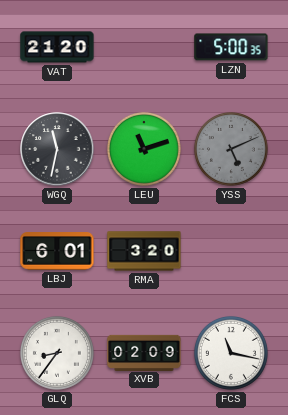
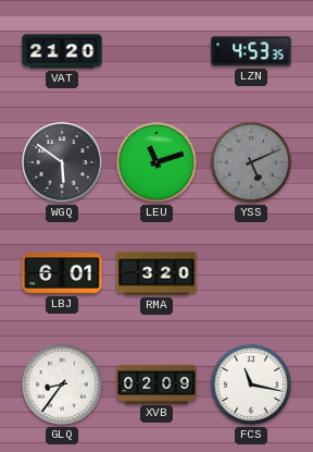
LZN: 5:00 -> 4:53
WGQ: 11:32 -> 5:51
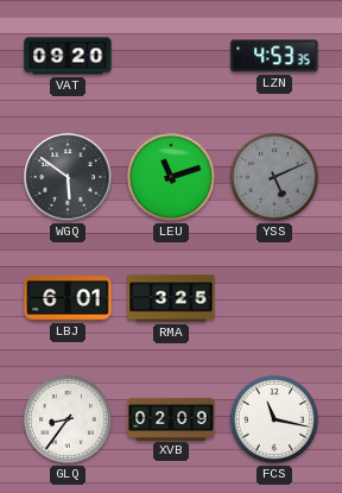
VAT: 21:20 -> 09:20
RMA: 3:20 -> 3:25
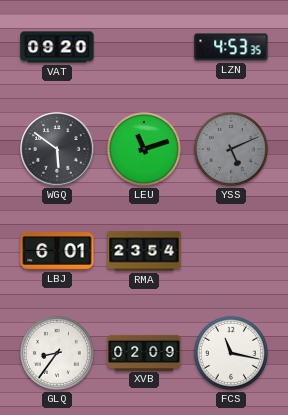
RMA: 3:25 -> 23:54
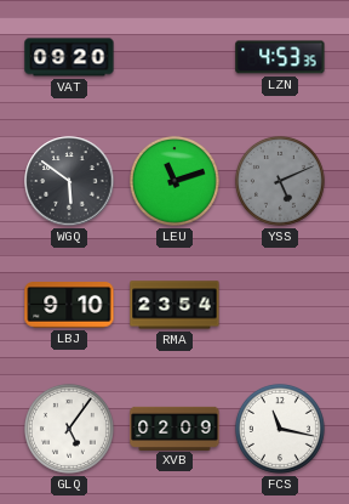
LBJ: 6:01 -> 9:10
GLQ: 8:36 -> 5:06
